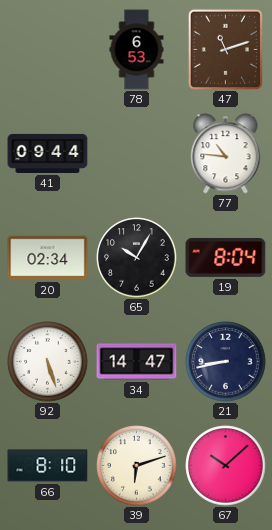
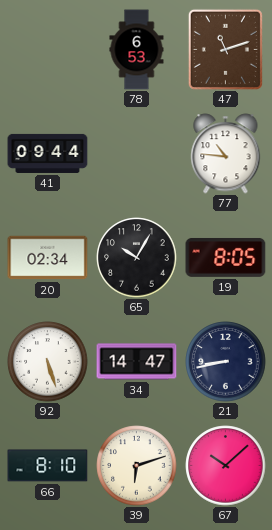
19: 8:04 -> 8:05
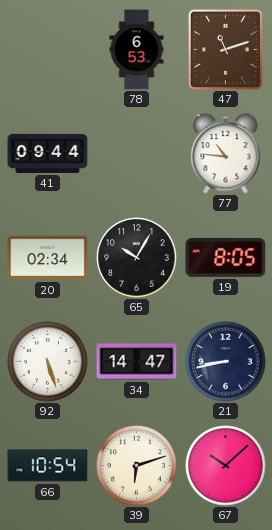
66: 8:10 -> 10:54
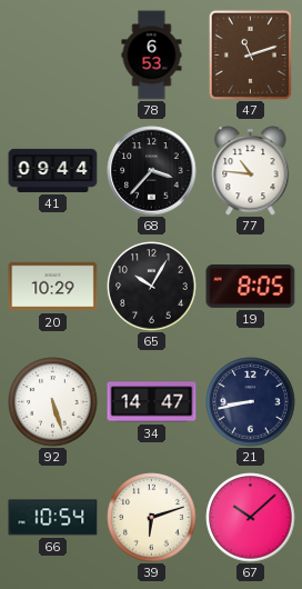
68: none -> 3:37
20: 02:34 -> 10:29
